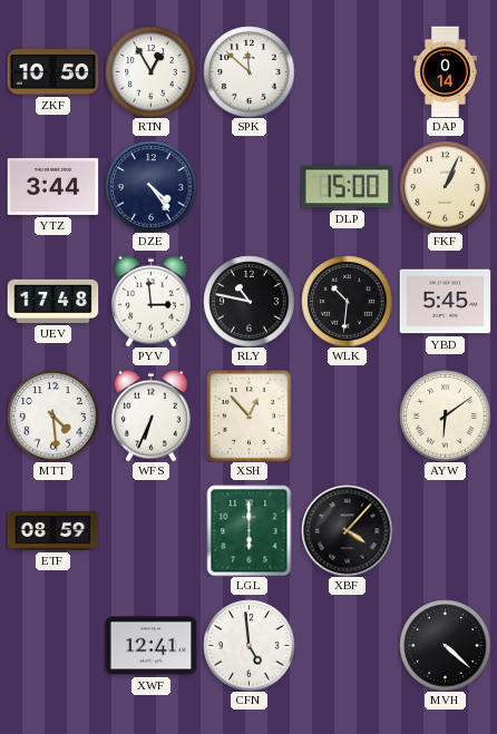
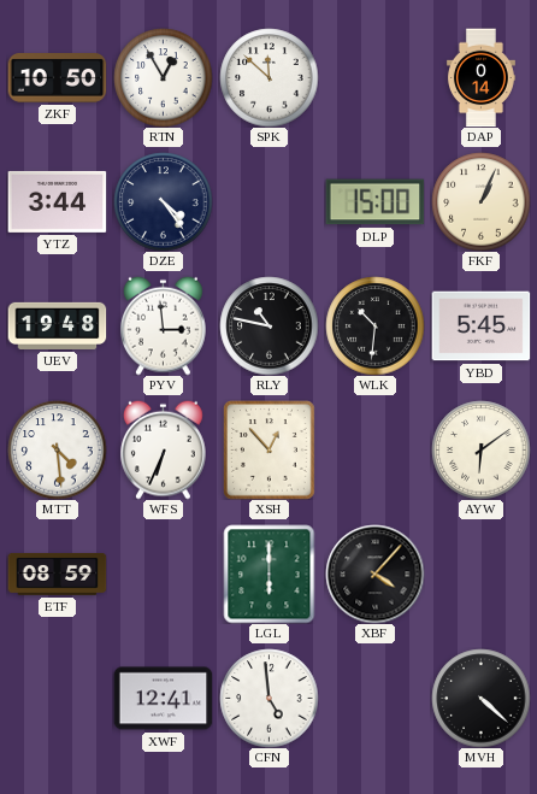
UEV: 17:48 -> 19:48
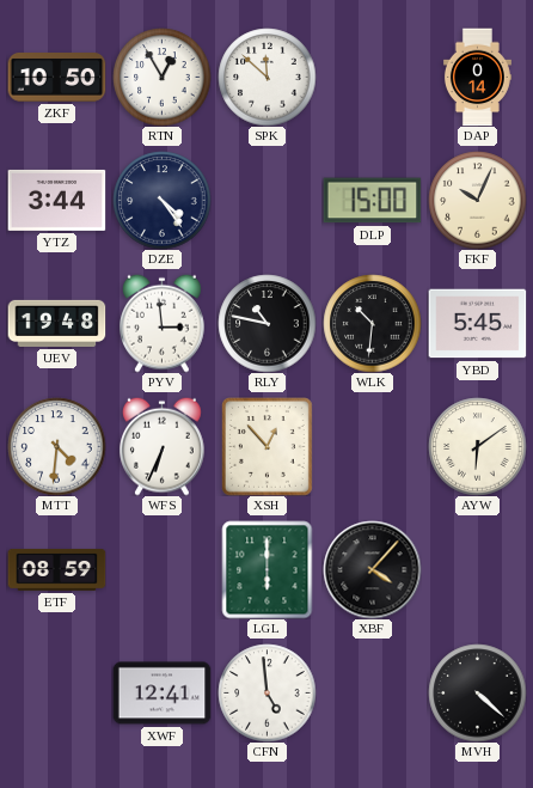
FKF: 1:04 -> 10:04
MTT: 4:29 -> 4:31
